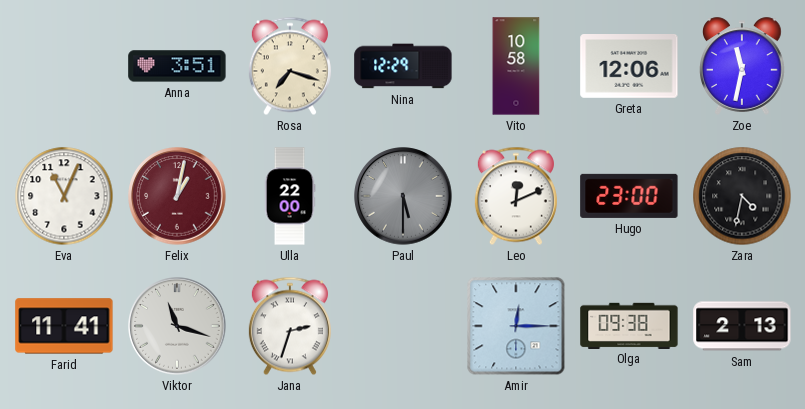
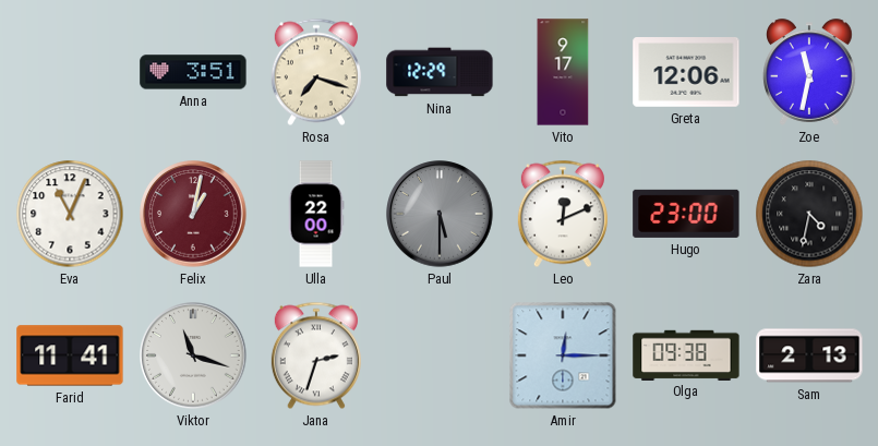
Vito: 10:58 -> 9:17
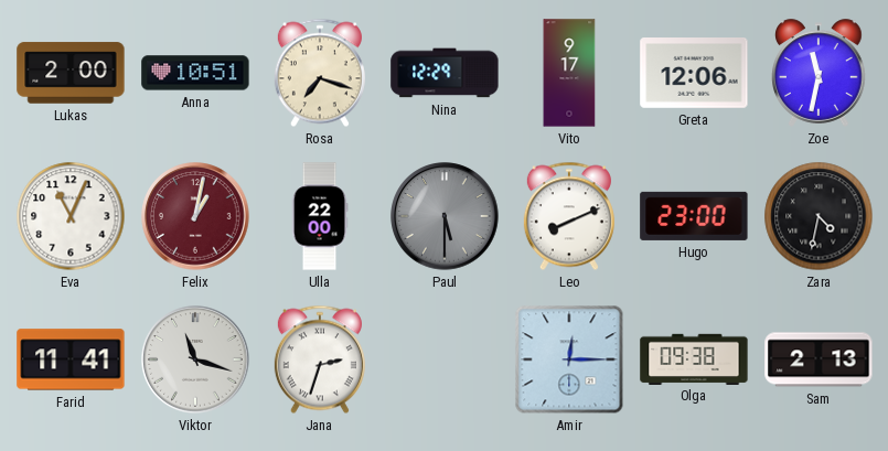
Lukas: none -> 2:00
Anna: 3:51 -> 10:51
Leo: 12:11 -> 8:11
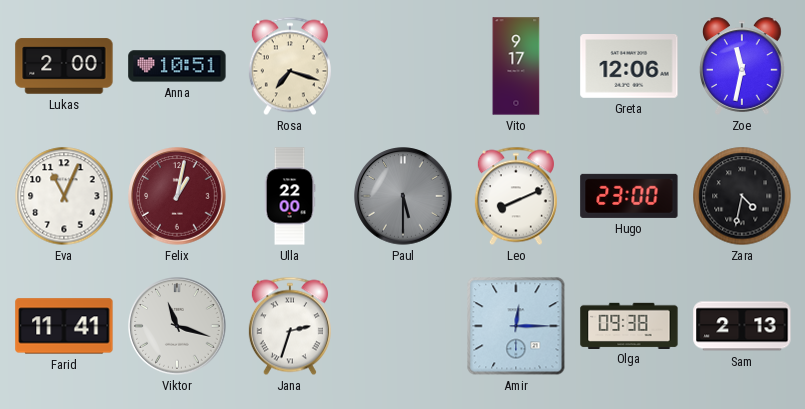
Nina: 12:29 -> none
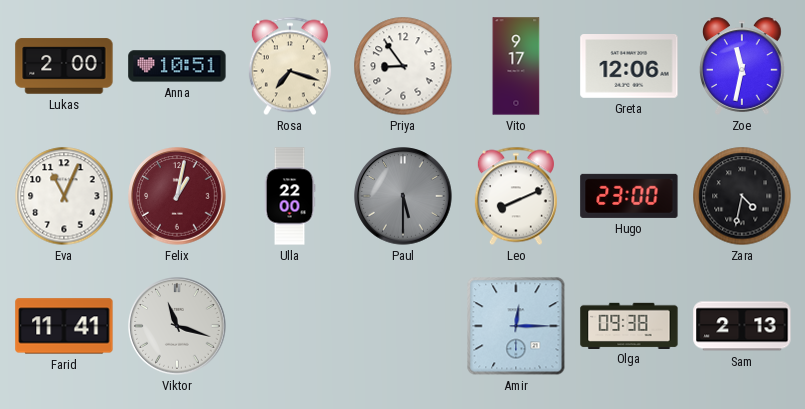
Priya: none -> 8:54
Jana: 2:33 -> none
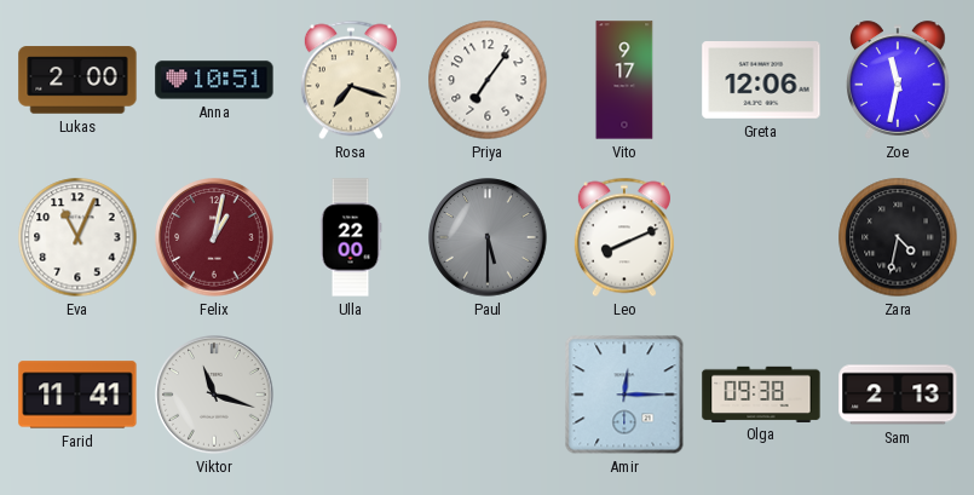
Priya: 8:54 -> 7:06
Hugo: 23:00 -> none
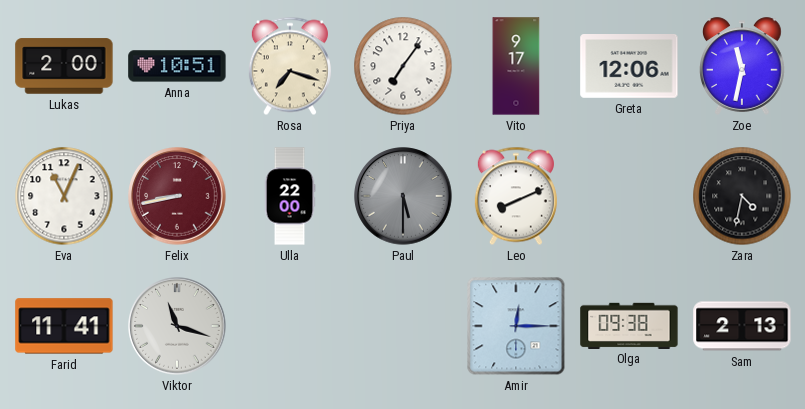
Felix: 1:02 -> 8:43
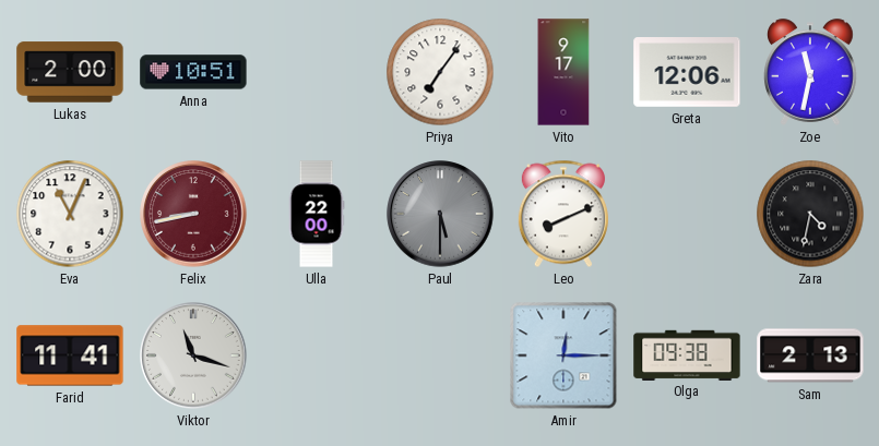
Rosa: 7:18 -> none
